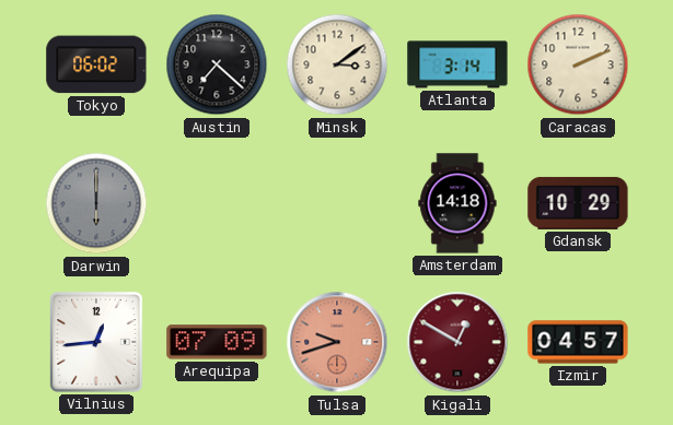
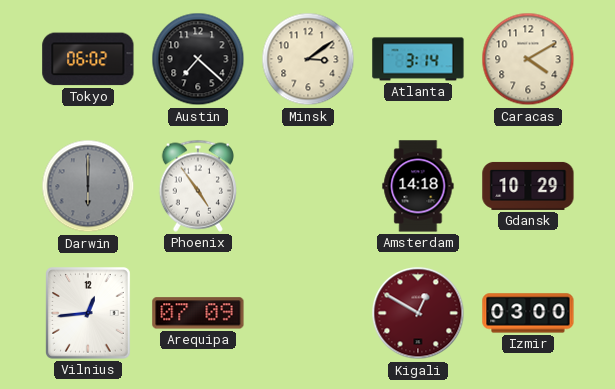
Caracas: 2:11 -> 4:10
Phoenix: none -> 4:54
Tulsa: 9:42 -> none
Izmir: 04:57 -> 03:00
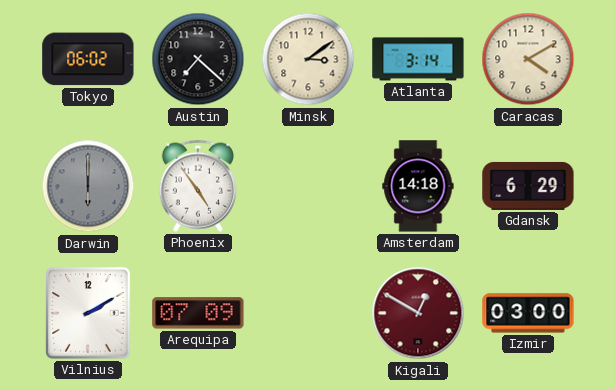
Gdansk: 10:29 -> 6:29
Vilnius: 12:44 -> 2:10
